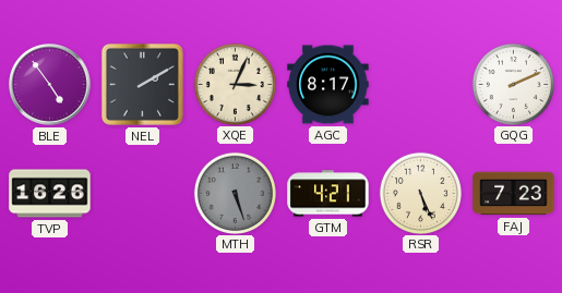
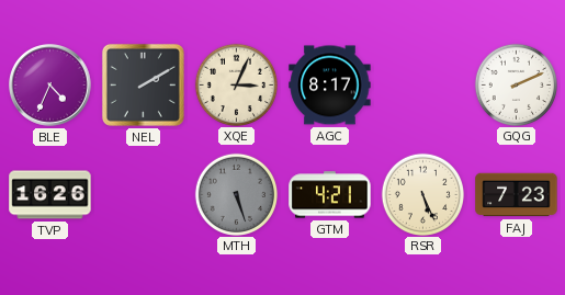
BLE: 4:54 -> 4:34
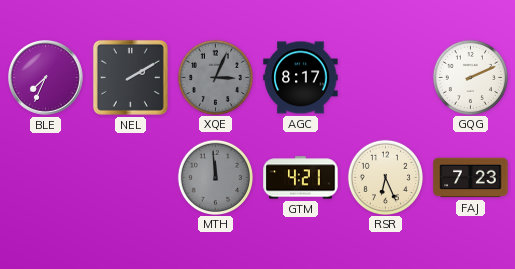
BLE: 4:34 -> 7:34
XQE dial: cream -> grey
TVP: 16:26 -> none
MTH: 5:27 -> 11:59
RSR: 5:26 -> 6:26
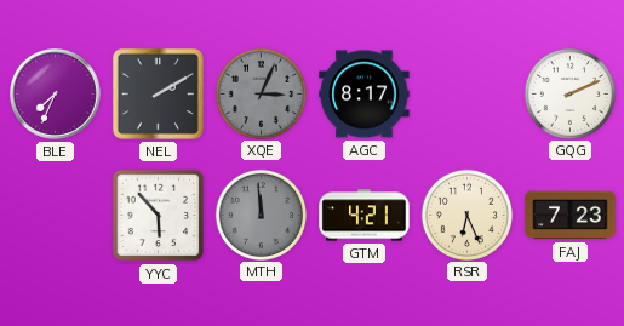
YYC: none -> 5:53
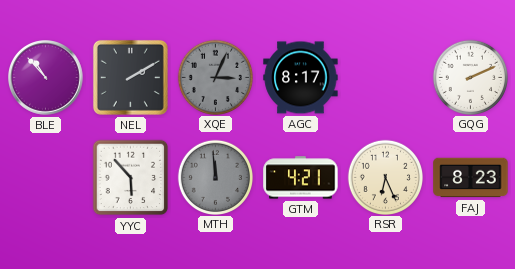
BLE: 7:34 -> 10:53
FAJ: 7:23 -> 8:23
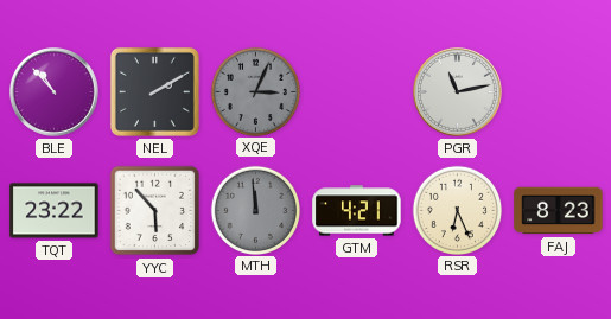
AGC: 8:17 -> none
PGR: none -> 11:13
GQG: 2:11 -> none
TQT: none -> 23:22
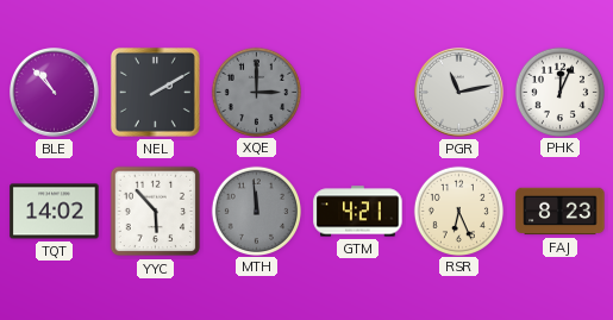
XQE: 3:04 -> 3:00
PHK: none -> 12:04
TQT: 23:22 -> 14:02
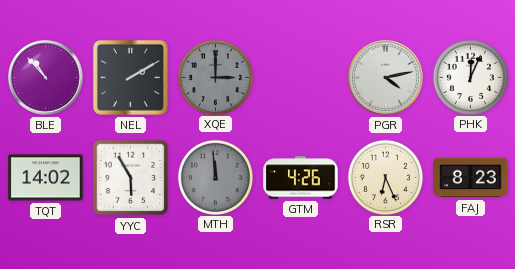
PGR: 11:13 -> 4:13
YYC: 5:53 -> 5:55
GTM: 4:21 -> 4:26
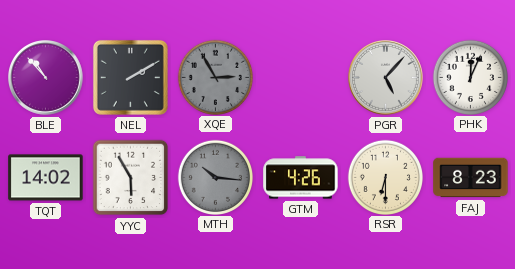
XQE: 3:00 -> 2:55
PGR: 4:13 -> 5:07
MTH: 11:59 -> 10:16
RSR: 6:26 -> 6:30
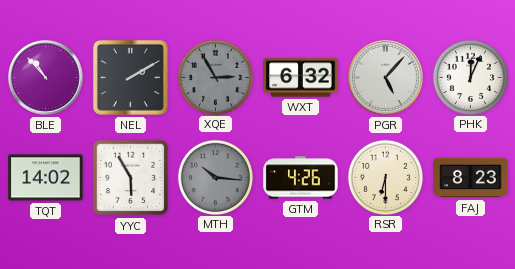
WXT: none -> 6:32
